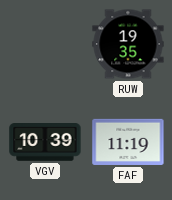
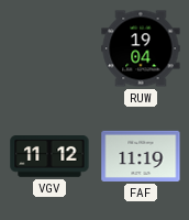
RUW: 19:35 -> 19:04
VGV: 10:39 -> 11:12
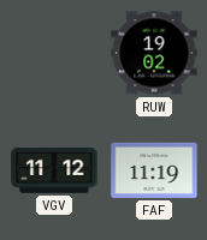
RUW: 19:04 -> 19:02
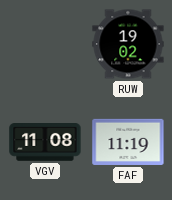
VGV: 11:12 -> 11:08
